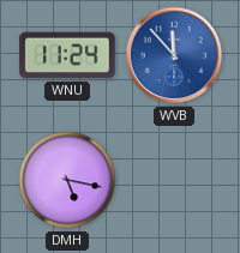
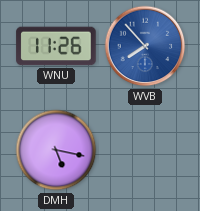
WNU: 11:24 -> 11:26
WVB: 11:53 -> 7:53
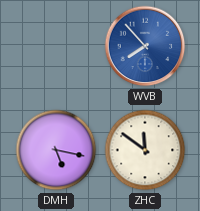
WNU: 11:26 -> none
ZHC: none -> 11:51
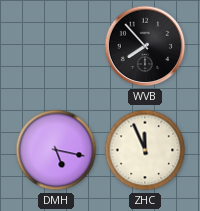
WVB dial: blue -> black
ZHC: 11:51 -> 11:56
